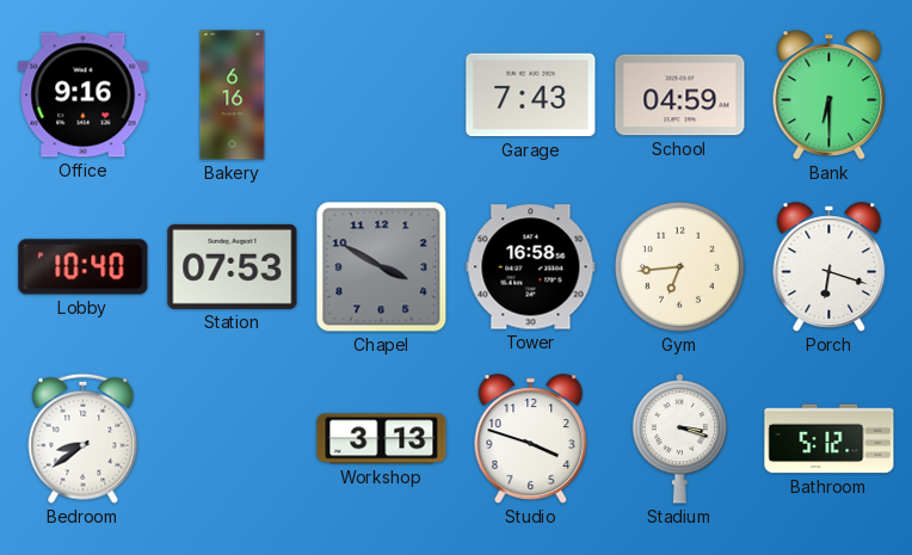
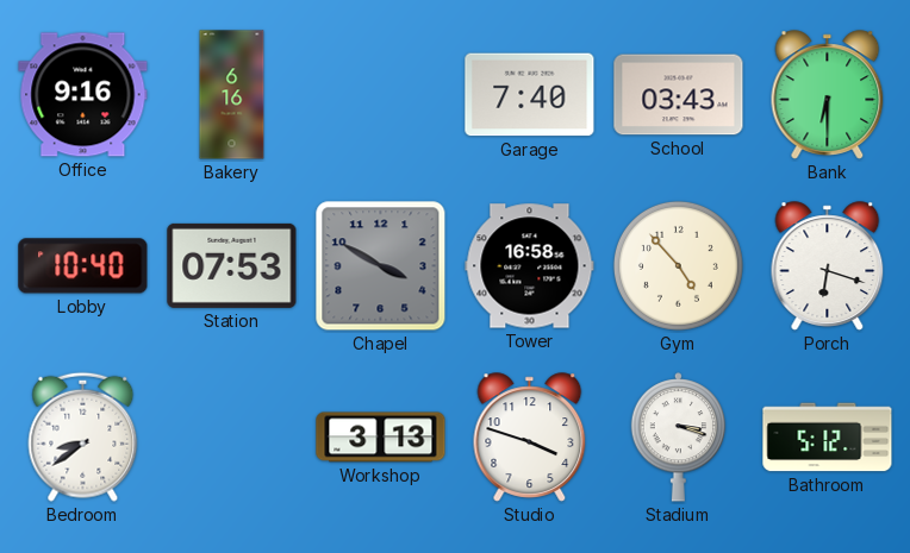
Garage: 7:43 -> 7:40
School: 04:59 -> 03:43
Gym: 6:44 -> 4:53
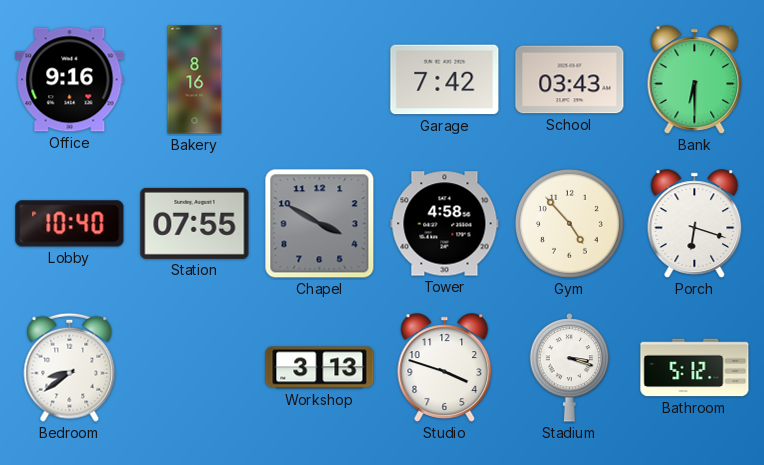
Bakery: 6:16 -> 8:16
Garage: 7:40 -> 7:42
Station: 07:53 -> 07:55
Tower: 16:58 -> 4:58
